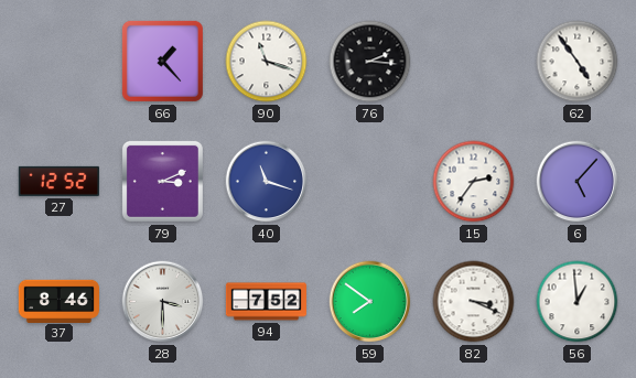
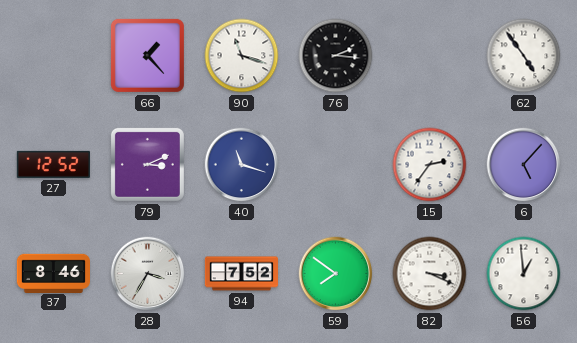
28: 3:30 -> 3:35
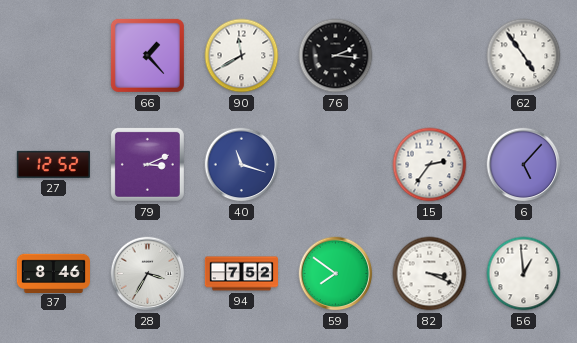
90: 11:18 -> 11:40
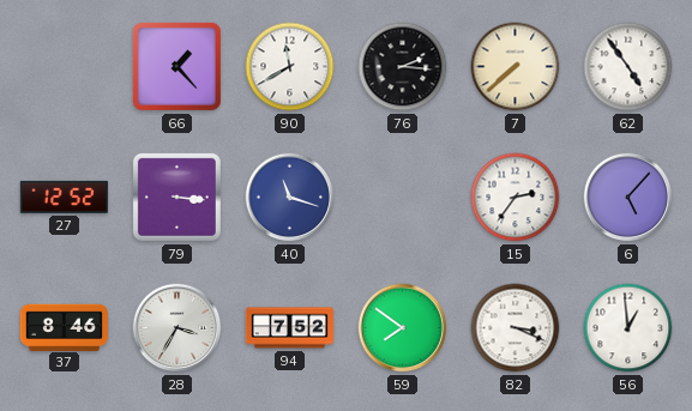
7: none -> 7:38
79: 3:11 -> 3:16
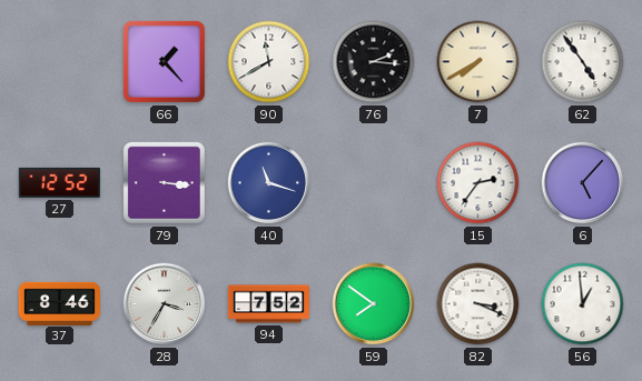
7: 7:38 -> 7:40
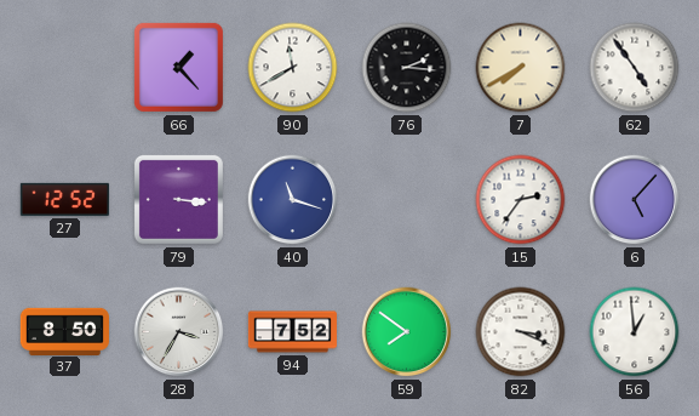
37: 8:46 -> 8:50
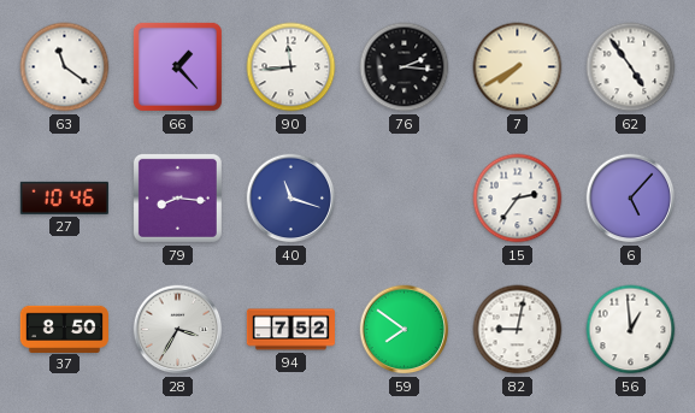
63: none -> 11:21
90: 11:40 -> 11:44
27: 12:52 -> 10:46
79: 3:16 -> 8:16
82: 3:19 -> 9:02
